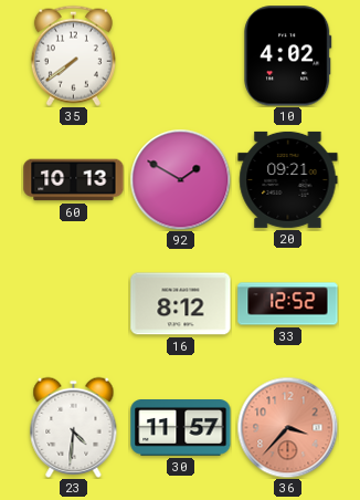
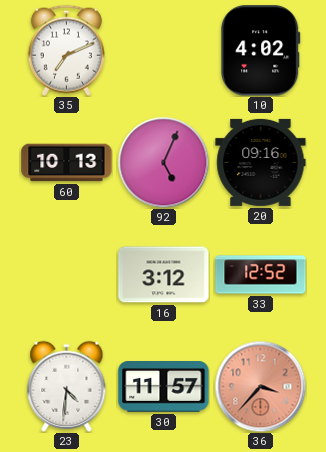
35: 7:39 -> 7:11
92: 1:50 -> 5:04
20: 09:21 -> 09:16
16: 8:12 -> 3:12
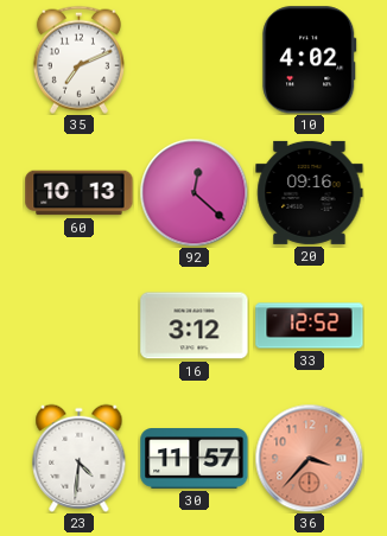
92: 5:04 -> 12:22
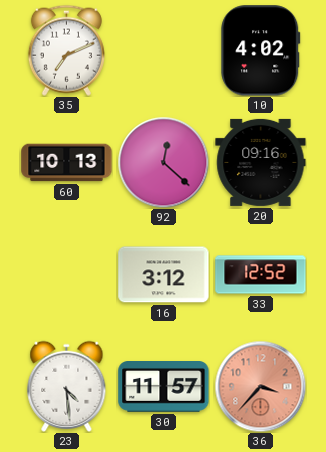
23: 4:31 -> 4:29
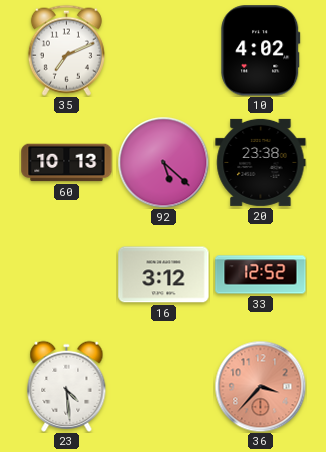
92: 12:22 -> 5:22
20: 09:16 -> 23:38
30: 11:57 -> none
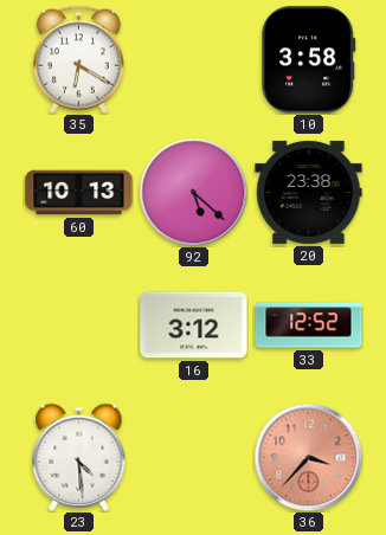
35: 7:11 -> 6:20
10: 4:02 -> 3:58
